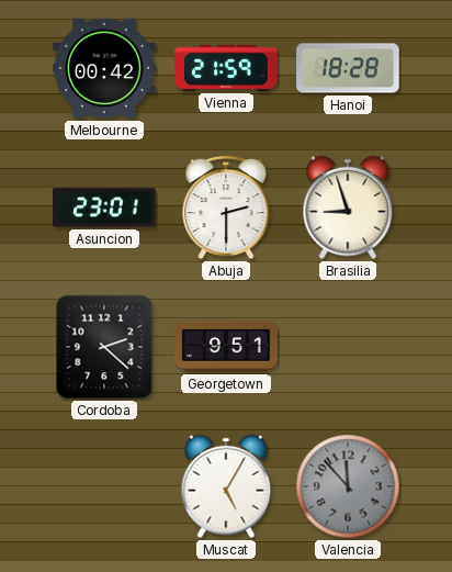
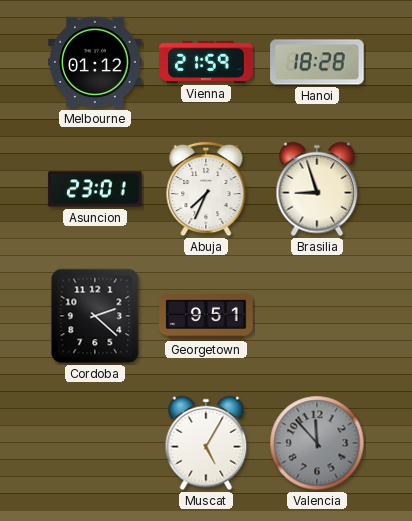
Melbourne: 00:42 -> 01:12
Abuja: 2:30 -> 7:34
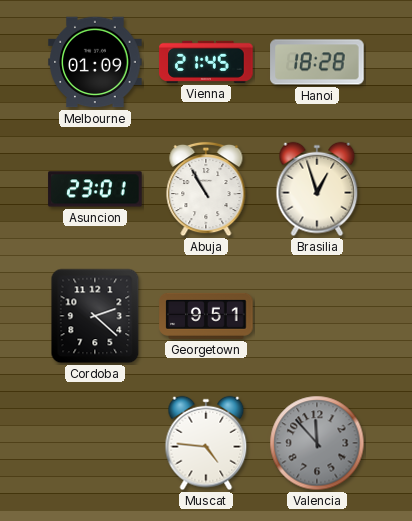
Melbourne: 01:12 -> 01:09
Vienna: 21:59 -> 21:45
Abuja: 7:34 -> 10:55
Brasilia: 8:57 -> 12:57
Muscat: 5:05 -> 4:46
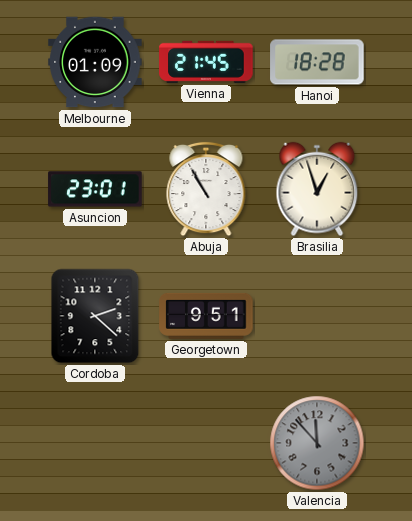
Muscat: 4:46 -> none
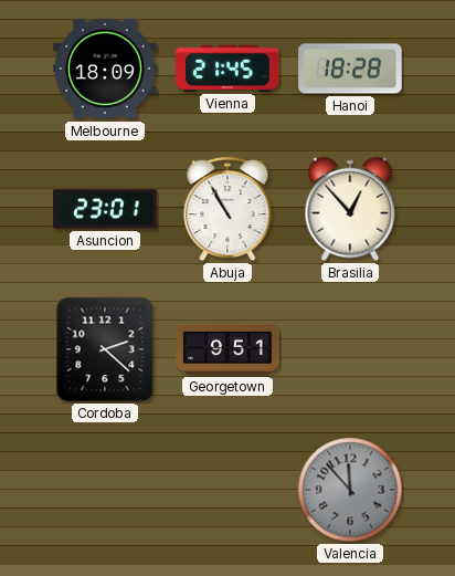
Melbourne: 01:09 -> 18:09
Brasilia: 12:57 -> 12:53
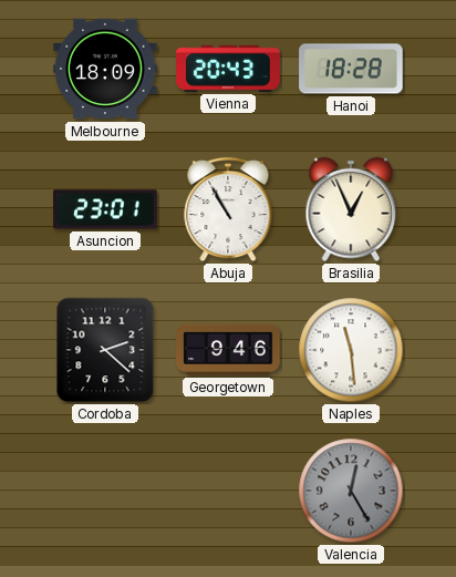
Vienna: 21:45 -> 20:43
Brasilia: 12:53 -> 12:56
Georgetown: 9:51 -> 9:46
Naples: none -> 11:29
Valencia: 11:53 -> 12:25
